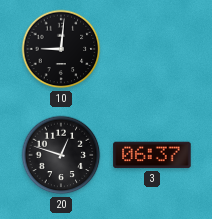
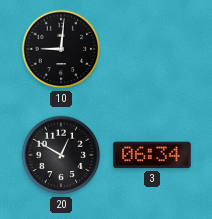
20: 12:48 -> 12:50
3: 06:37 -> 06:34
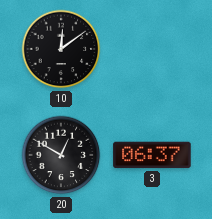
10: 9:01 -> 12:09
3: 06:34 -> 06:37
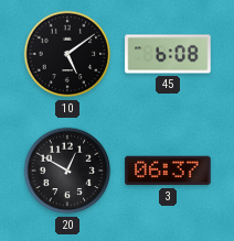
10: 12:09 -> 5:09
45: none -> 6:08
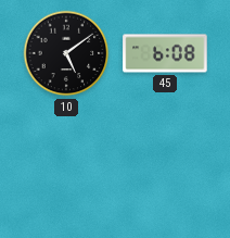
20: 12:50 -> none
3: 06:37 -> none
